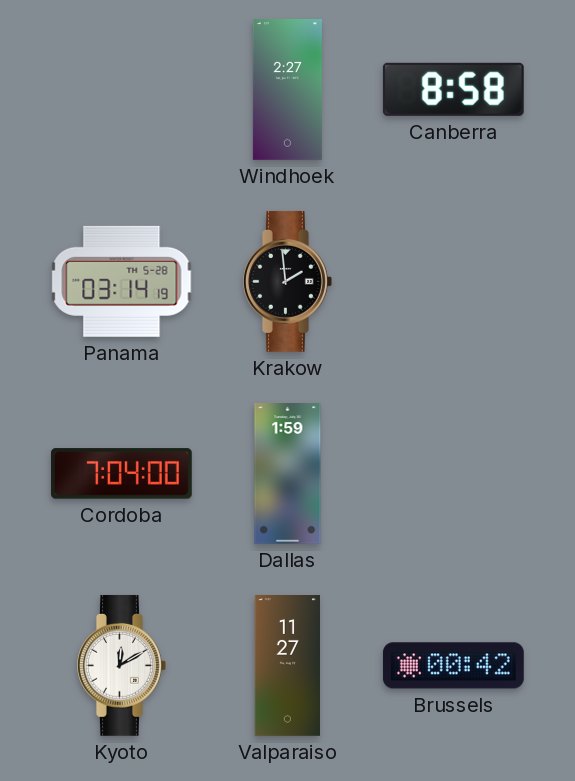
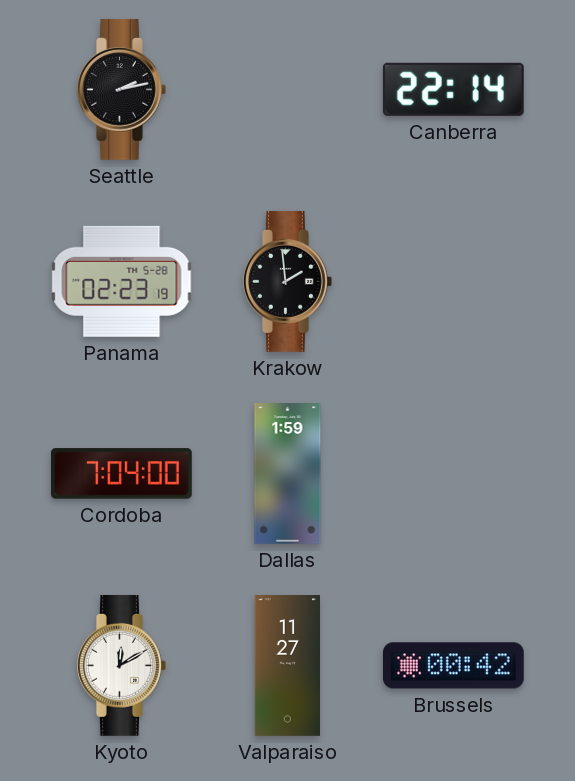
Seattle: none -> 2:13
Windhoek: 2:27 -> none
Canberra: 8:58 -> 22:14
Panama: 03:14 -> 02:23
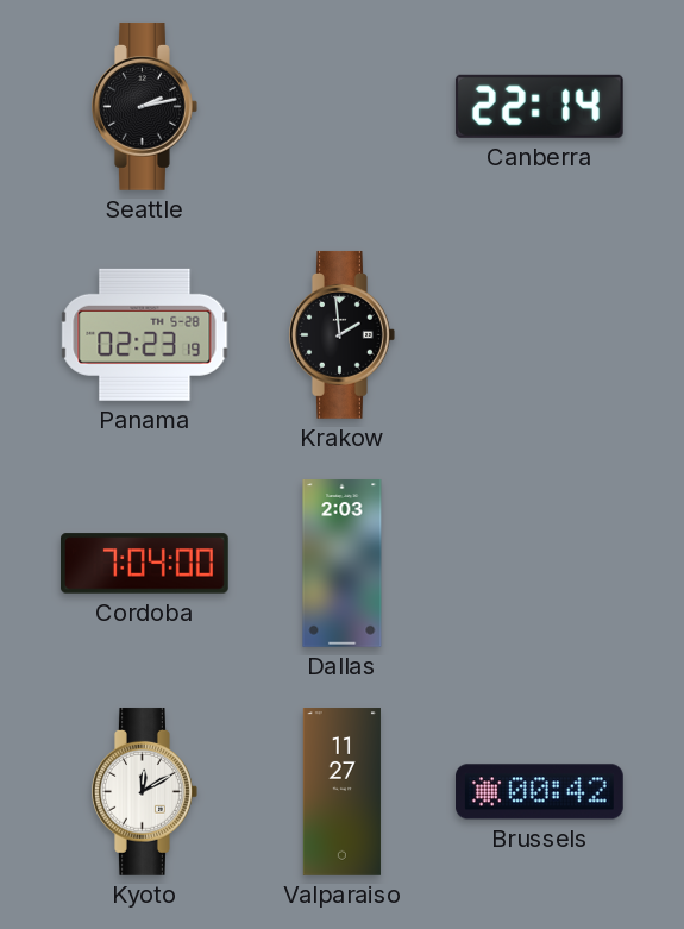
Dallas: 1:59 -> 2:03
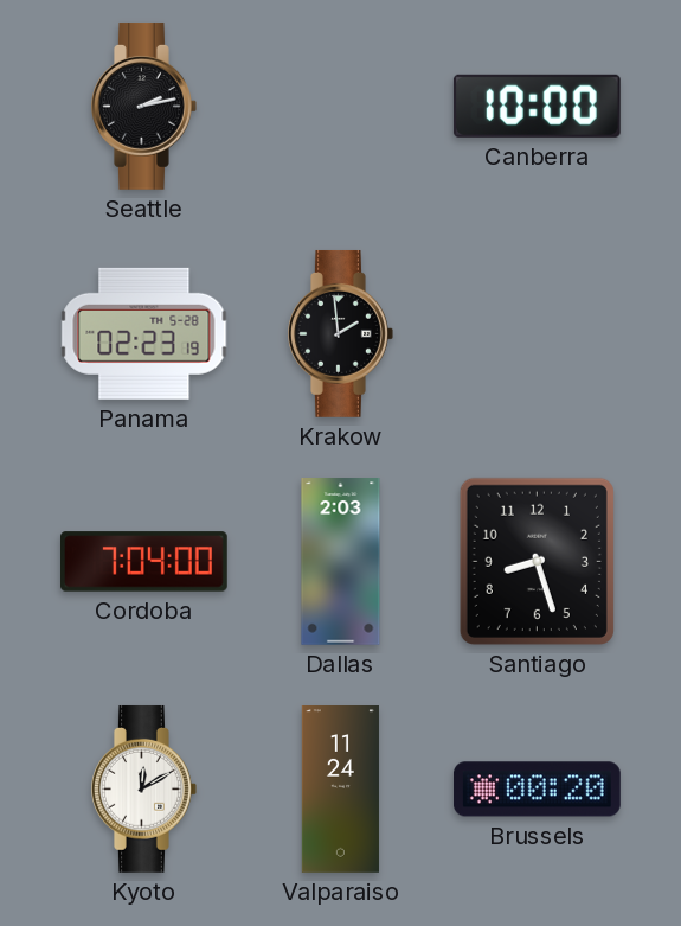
Canberra: 22:14 -> 10:00
Santiago: none -> 8:27
Valparaiso: 11:27 -> 11:24
Brussels: 00:42 -> 00:20
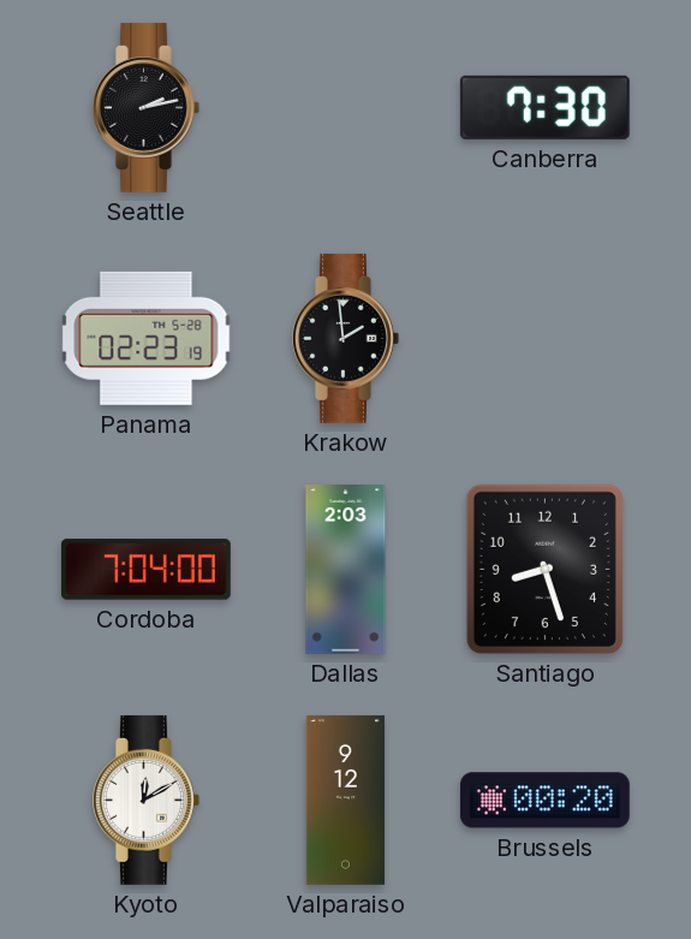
Canberra: 10:00 -> 7:30
Valparaiso: 11:24 -> 9:12
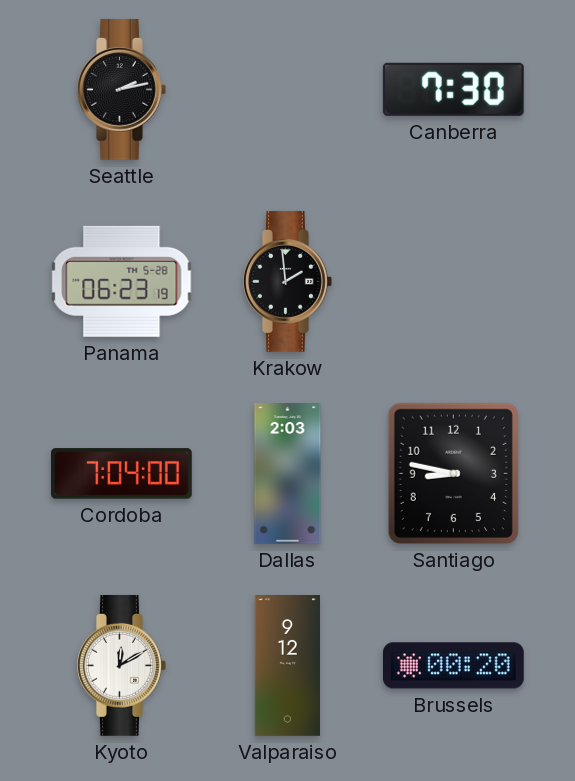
Panama: 02:23 -> 06:23
Santiago: 8:27 -> 8:47
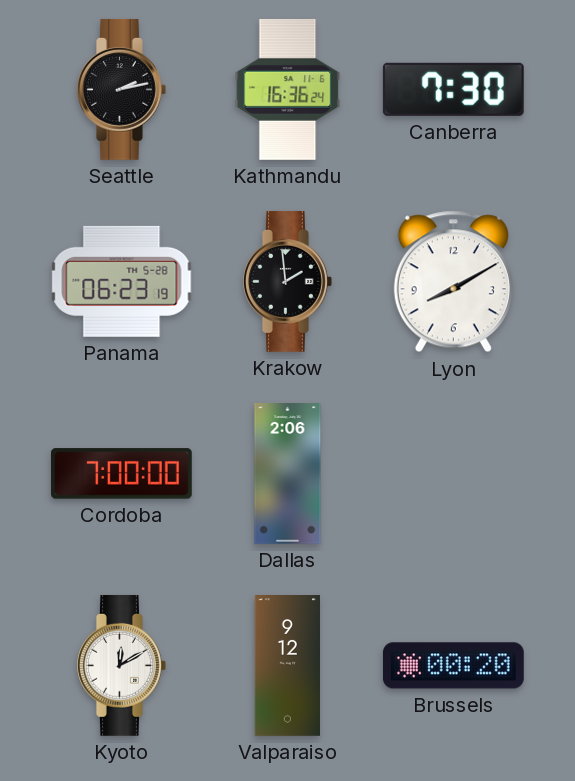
Kathmandu: none -> 16:36
Lyon: none -> 8:10
Cordoba: 7:04 -> 7:00
Dallas: 2:03 -> 2:06
Santiago: 8:47 -> none
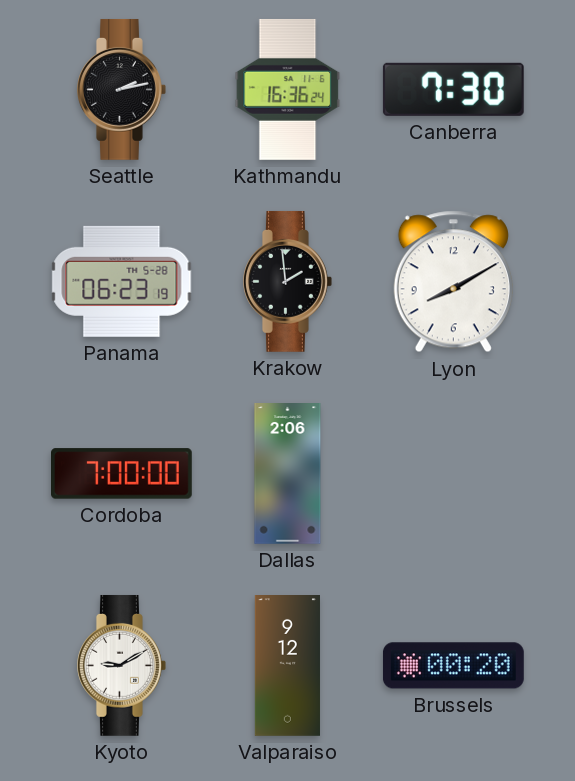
Kyoto: 12:10 -> 9:10
